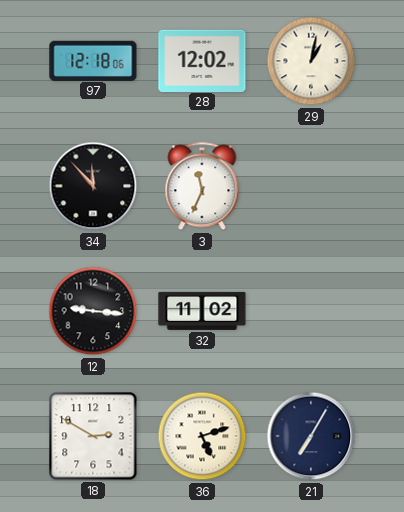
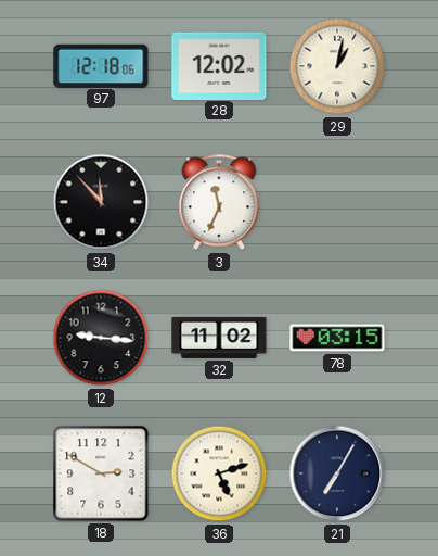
78: none -> 03:15
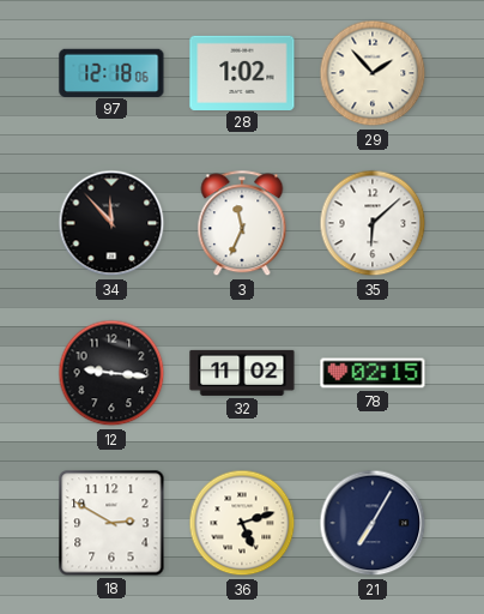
28: 12:02 -> 1:02
29: 1:02 -> 1:53
35: none -> 6:08
78: 03:15 -> 02:15
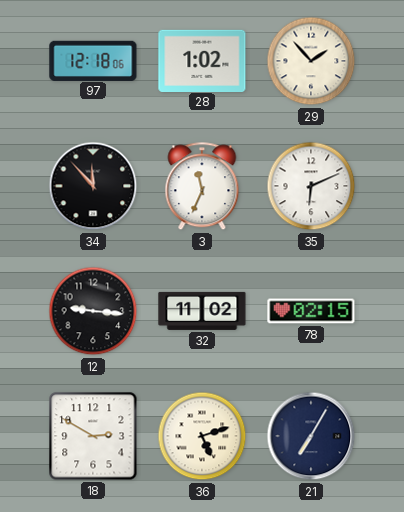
35: 6:08 -> 6:11
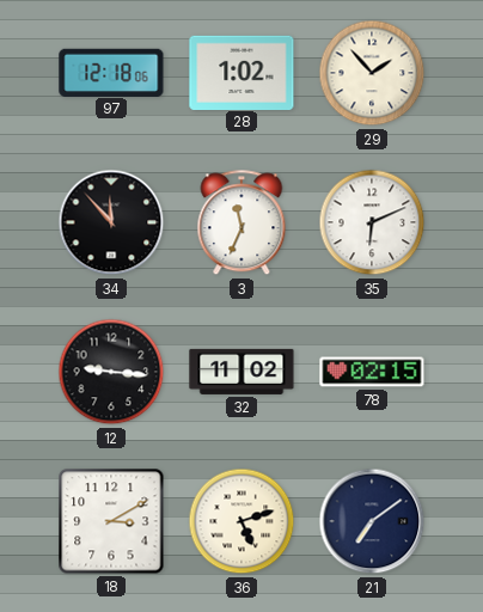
18: 2:50 -> 3:10
21: 7:05 -> 7:09
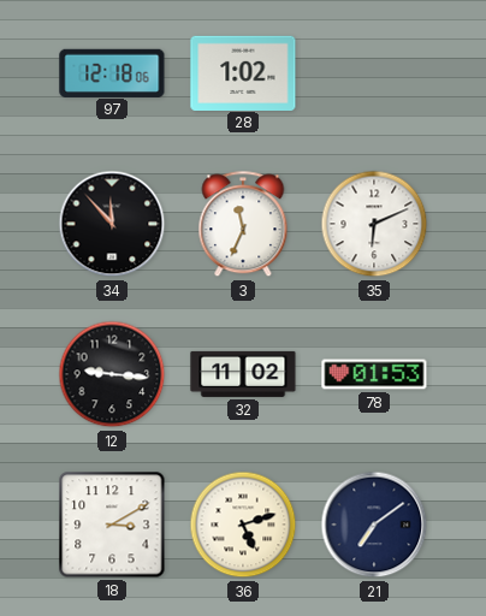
29: 1:53 -> none
78: 02:15 -> 01:53
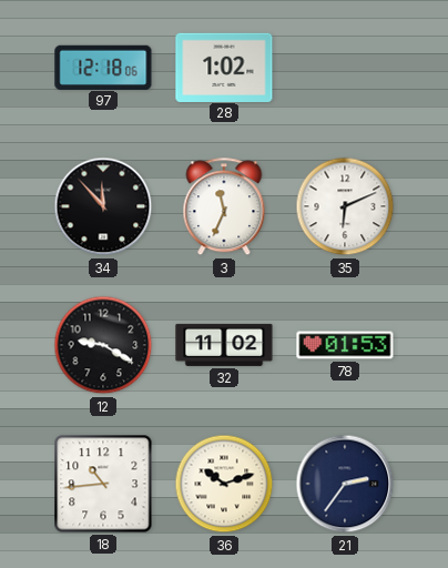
12: 9:16 -> 9:20
18: 3:10 -> 10:44
36: 5:12 -> 10:12
21: 7:09 -> 2:36
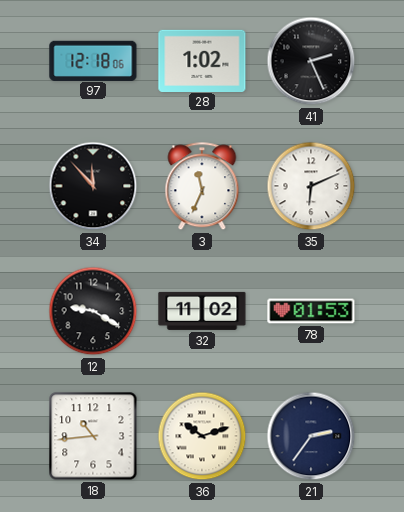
41: none -> 2:26
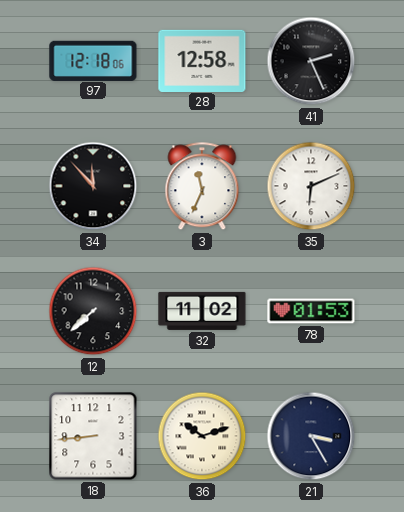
28: 1:02 -> 12:58
12: 9:20 -> 7:38
18: 10:44 -> 8:44
21: 2:36 -> 3:25
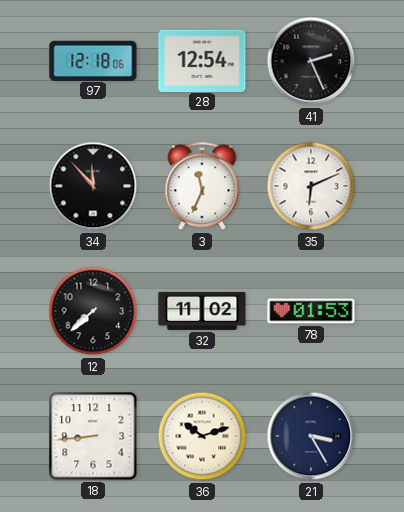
28: 12:58 -> 12:54
